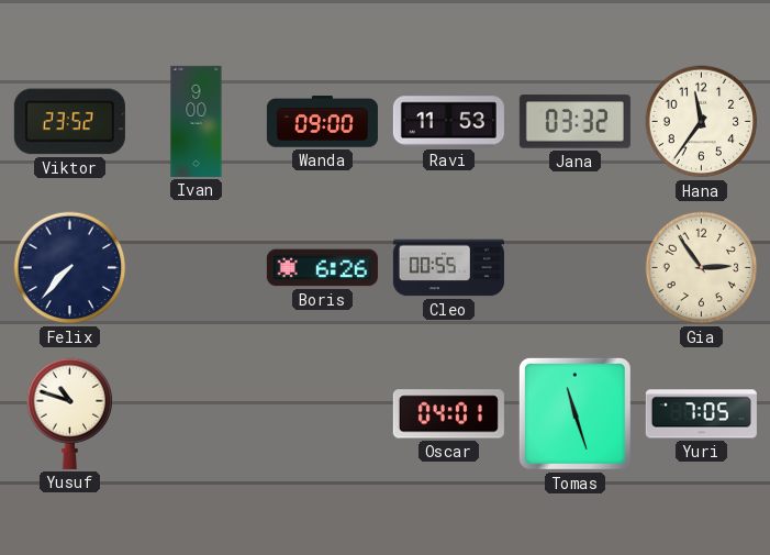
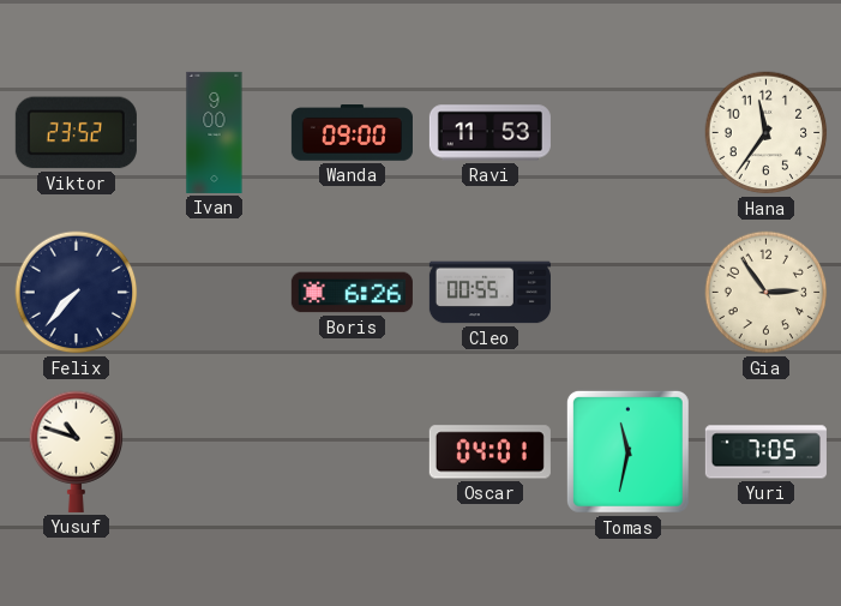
Jana: 03:32 -> none
Tomas: 11:27 -> 11:32
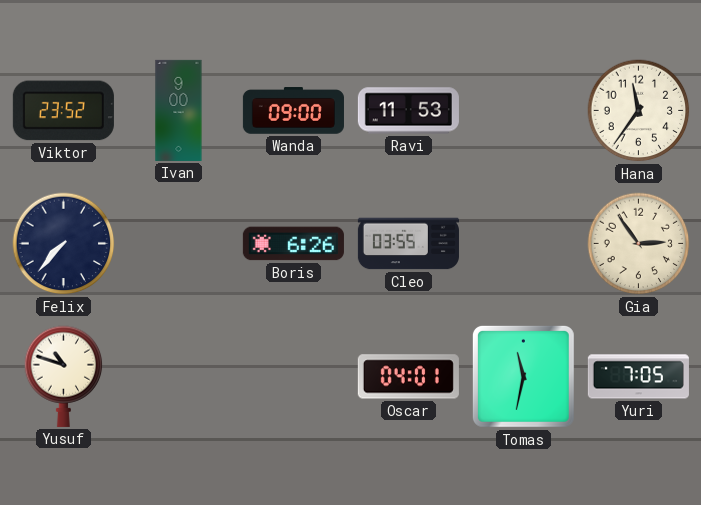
Cleo: 00:55 -> 03:55
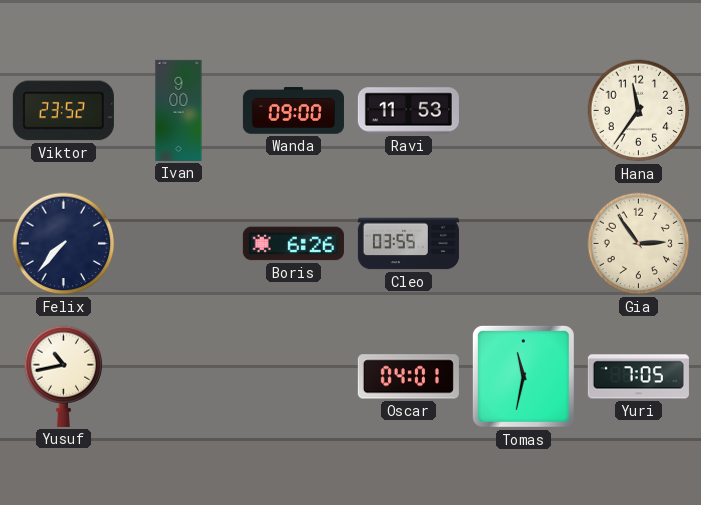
Yusuf: 10:48 -> 10:43
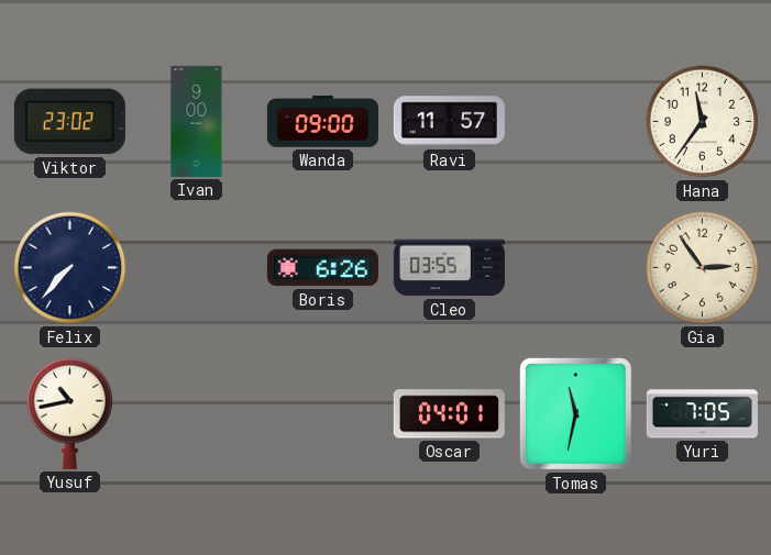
Viktor: 23:52 -> 23:02
Ravi: 11:53 -> 11:57
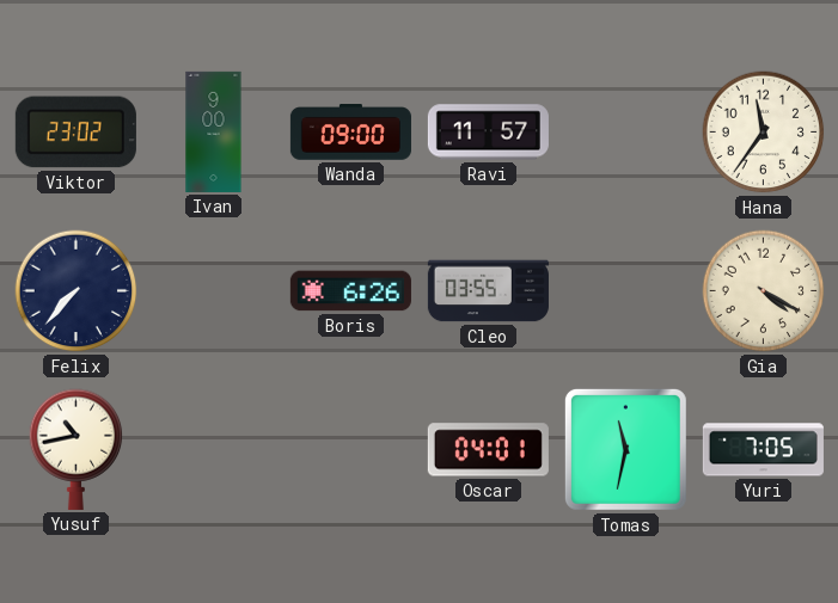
Gia: 2:54 -> 4:20
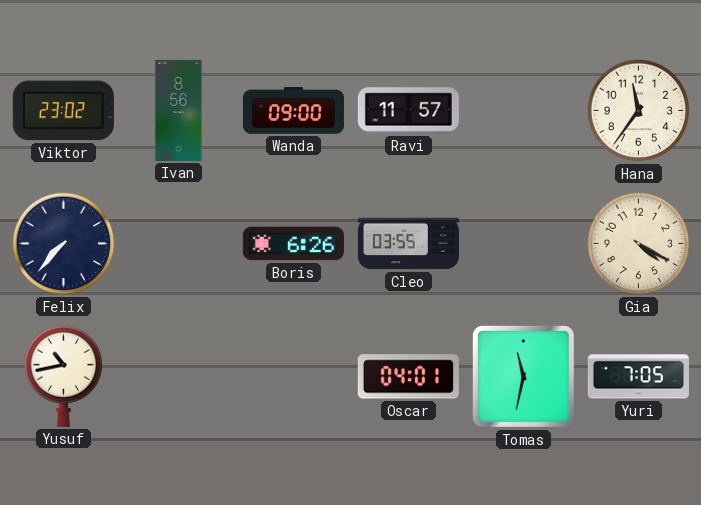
Ivan: 9:00 -> 8:56
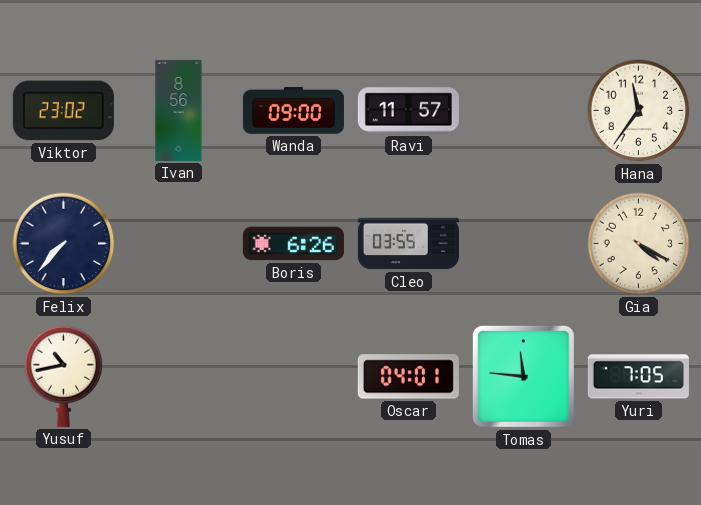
Tomas: 11:32 -> 11:46
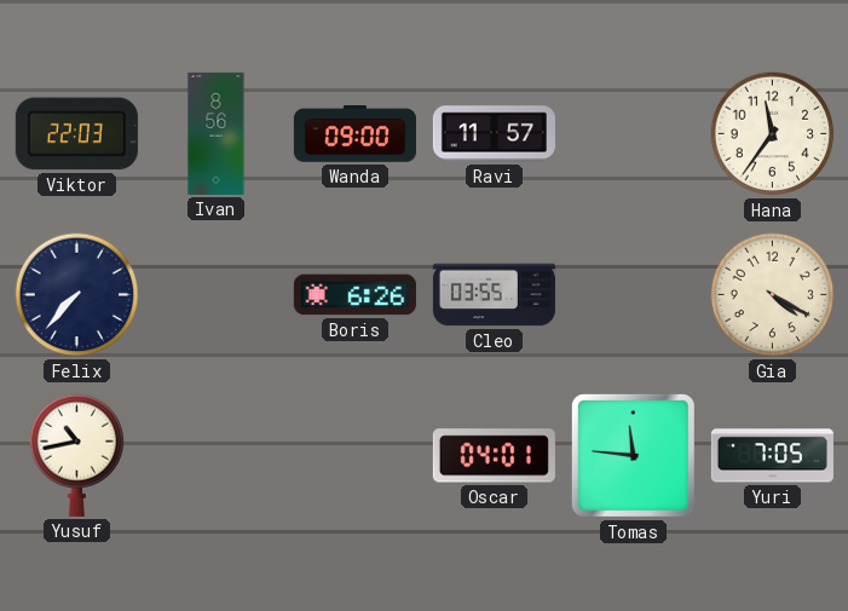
Viktor: 23:02 -> 22:03
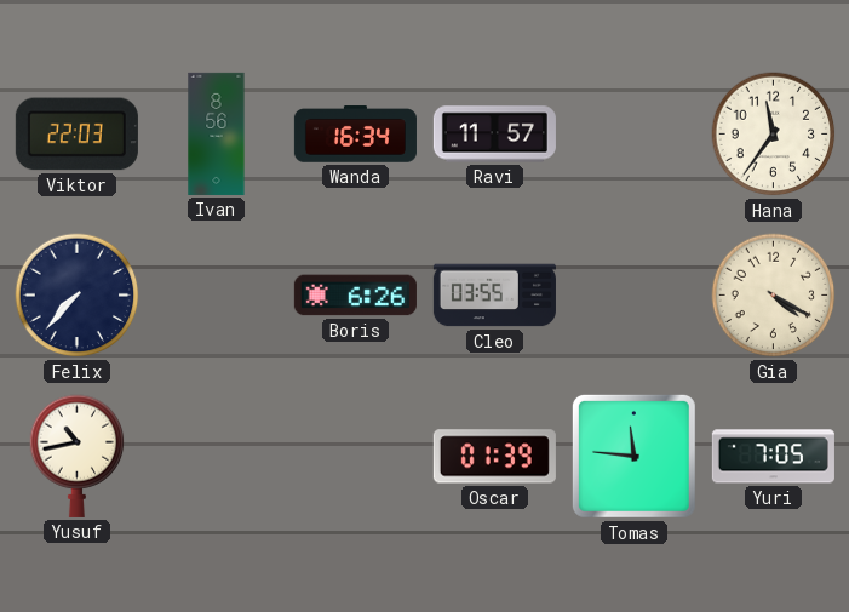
Wanda: 09:00 -> 16:34
Oscar: 04:01 -> 01:39
